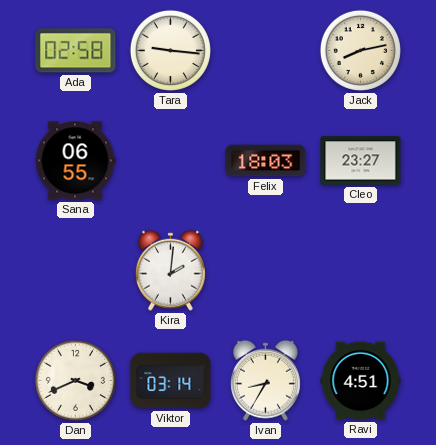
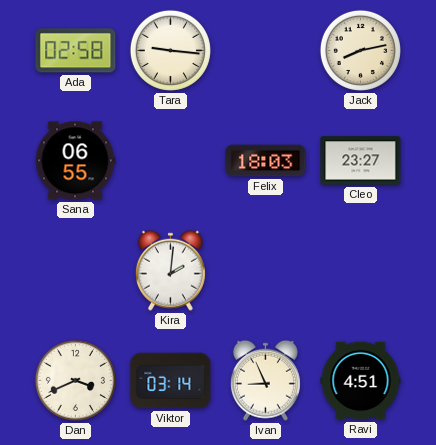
Ivan: 8:35 -> 8:56
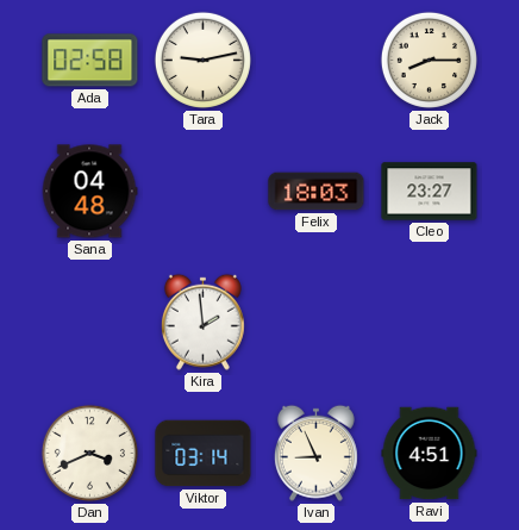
Tara: 9:16 -> 9:13
Jack: 8:13 -> 8:15
Sana: 06:55 -> 04:48
Kira: 2:01 -> 1:59
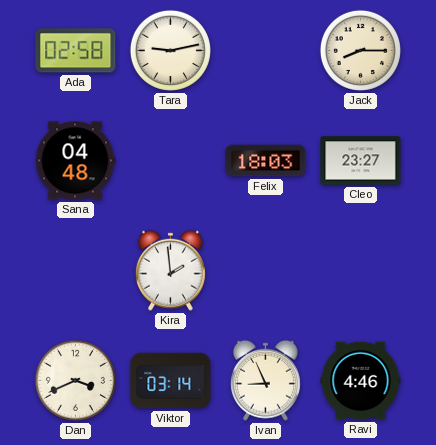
Ravi: 4:51 -> 4:46
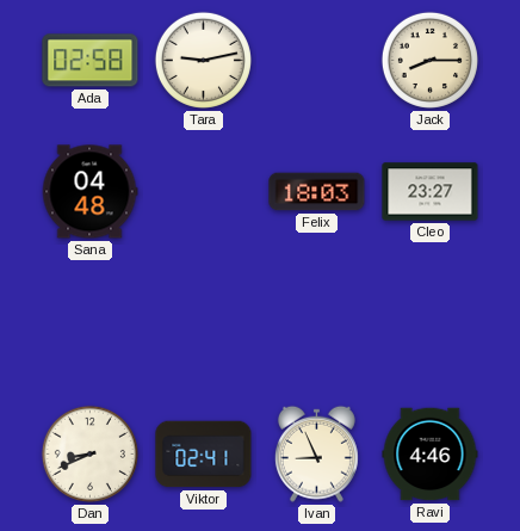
Kira: 1:59 -> none
Dan: 3:41 -> 8:41
Viktor: 03:14 -> 02:41
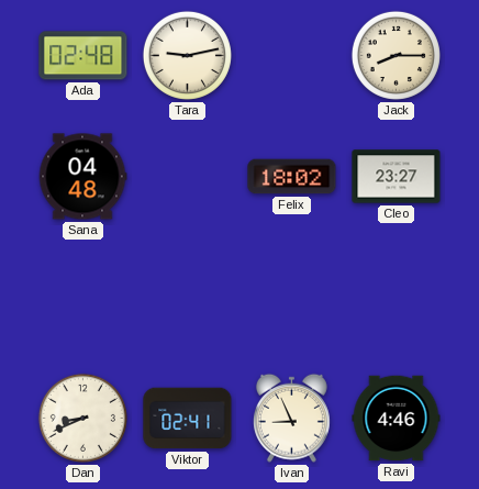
Ada: 02:58 -> 02:48
Felix: 18:03 -> 18:02
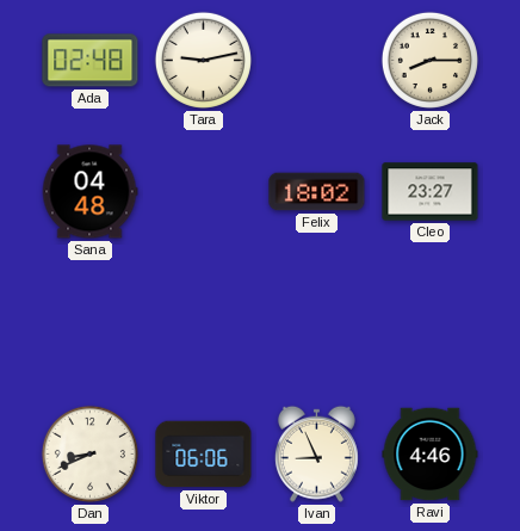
Viktor: 02:41 -> 06:06
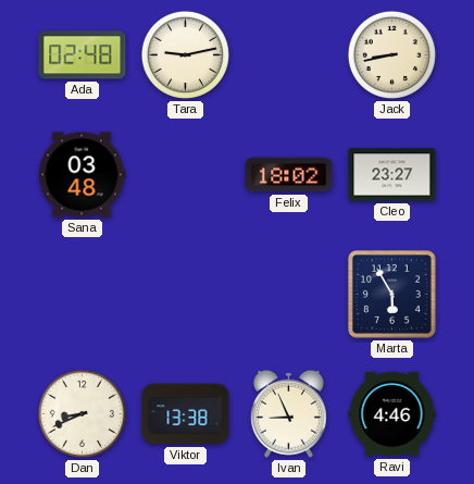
Jack: 8:15 -> 8:43
Sana: 04:48 -> 03:48
Marta: none -> 5:55
Viktor: 06:06 -> 13:38
